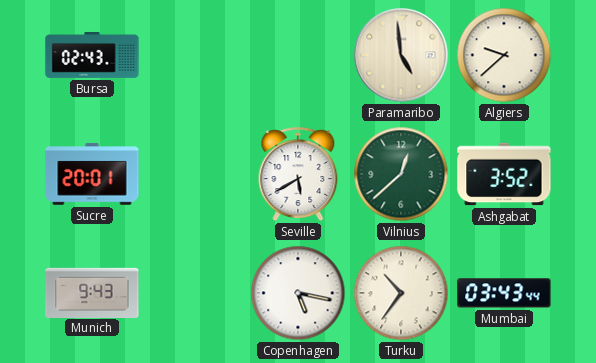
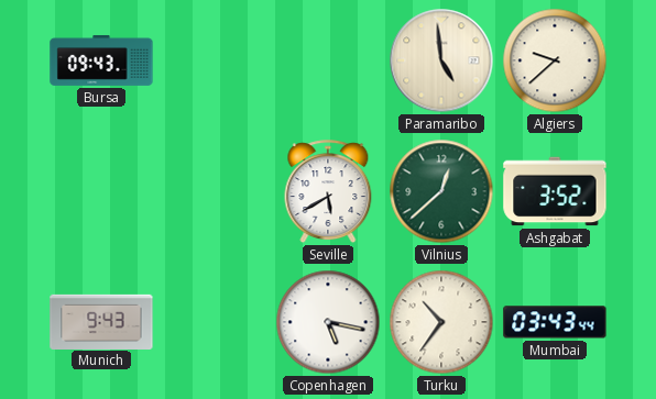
Bursa: 02:43 -> 09:43
Sucre: 20:01 -> none
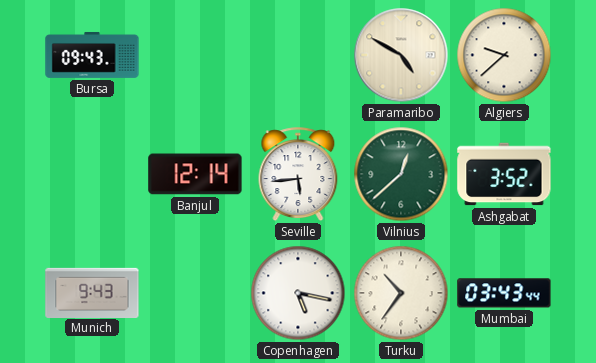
Paramaribo: 4:59 -> 4:50
Banjul: none -> 12:14
Seville: 5:40 -> 5:44
